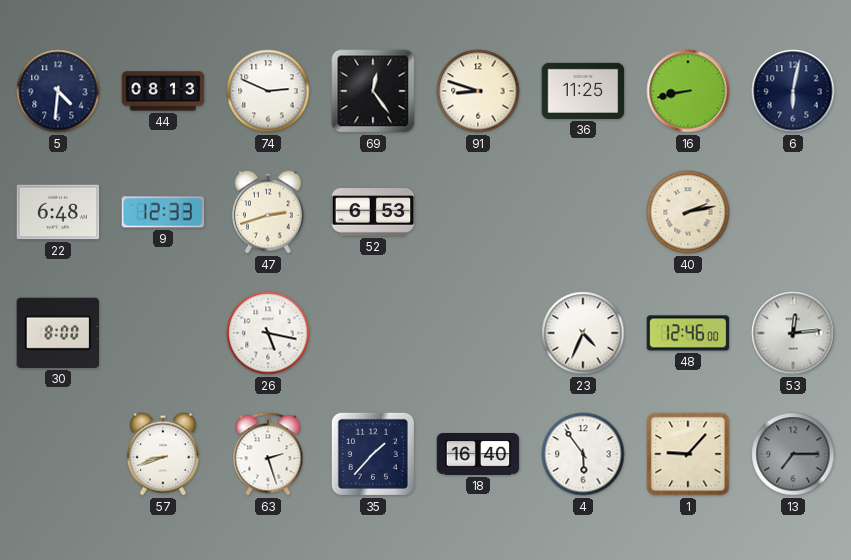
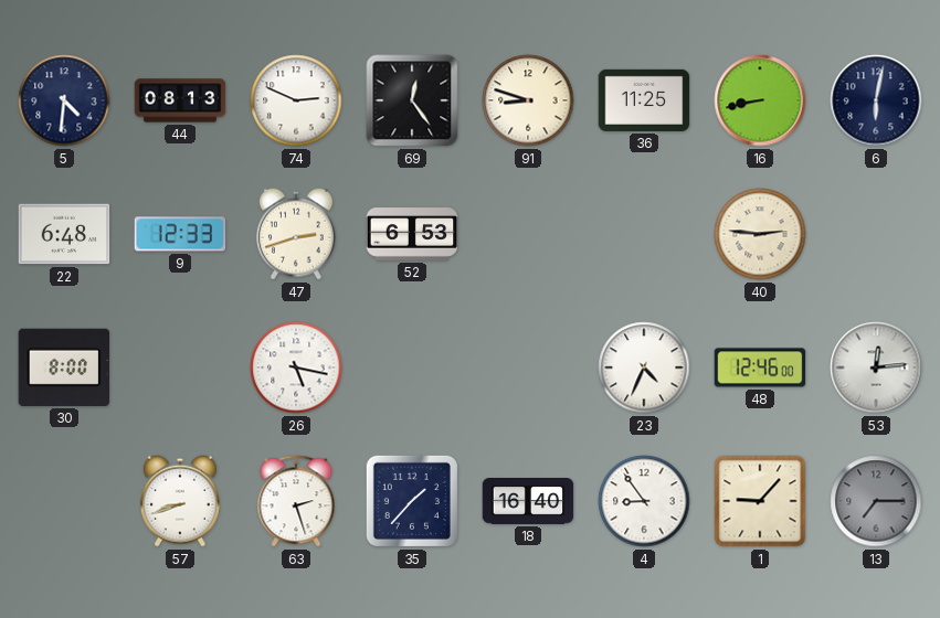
40: 2:13 -> 2:46
4: 5:54 -> 8:54
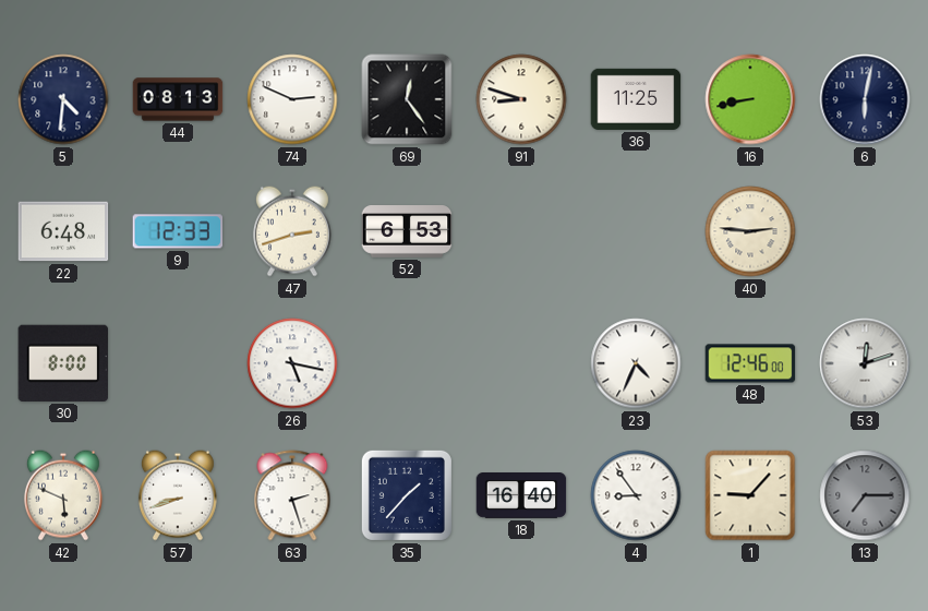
53: 12:14 -> 12:12
42: none -> 5:49
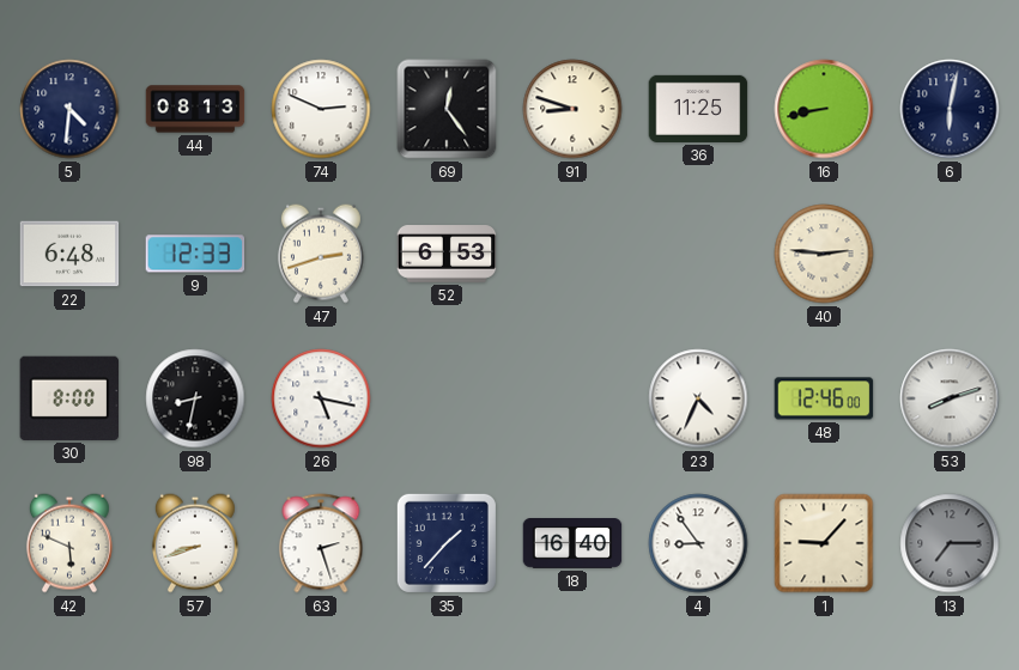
98: none -> 8:32
53: 12:12 -> 8:12
